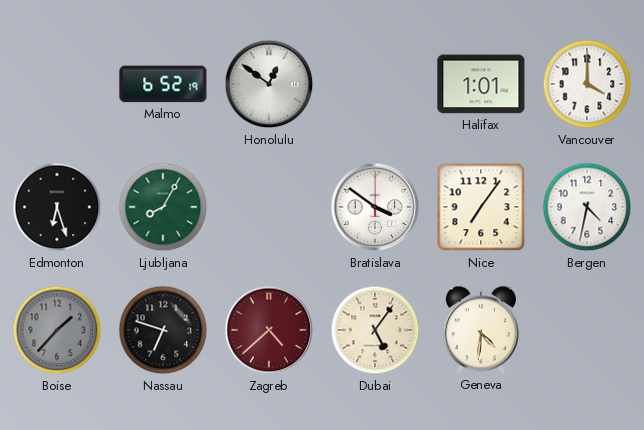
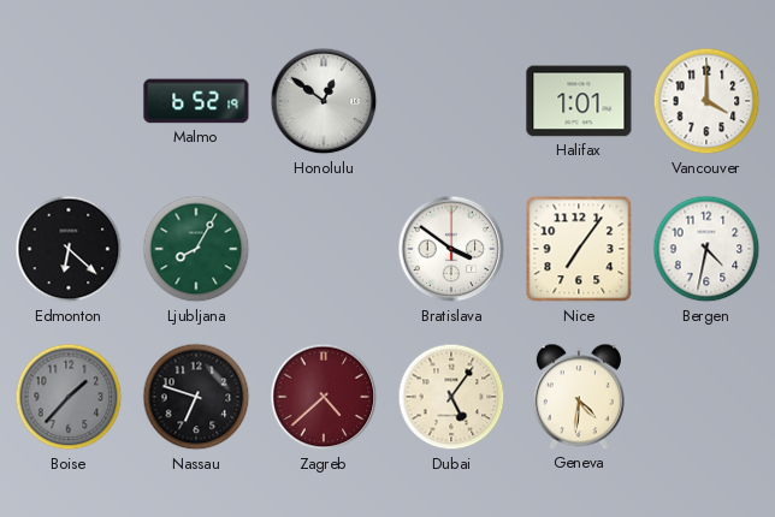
Edmonton: 6:27 -> 6:22
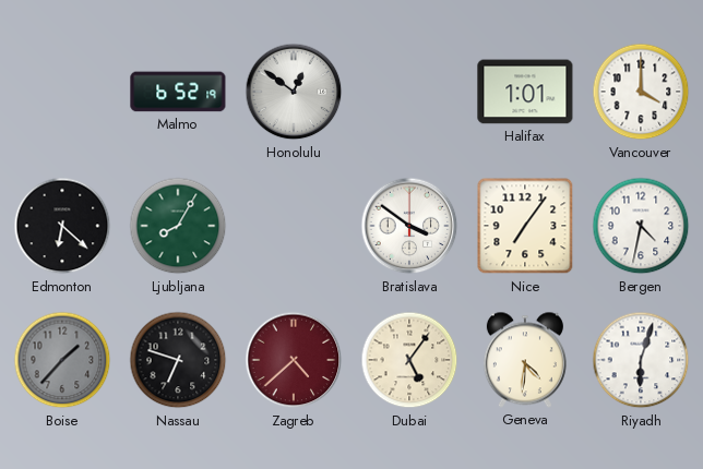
Riyadh: none -> 6:03
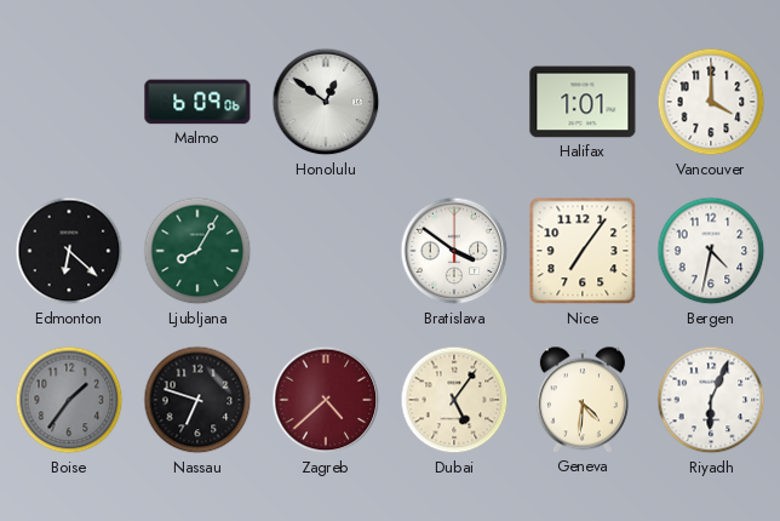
Malmo: 6:52 -> 6:09
Boise: 1:37 -> 1:36
Riyadh: 6:03 -> 6:04
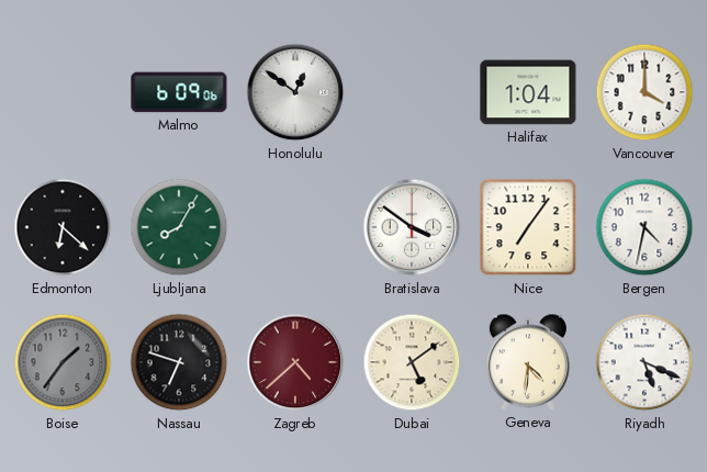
Halifax: 1:01 -> 1:04
Dubai: 5:06 -> 5:09
Riyadh: 6:04 -> 5:19
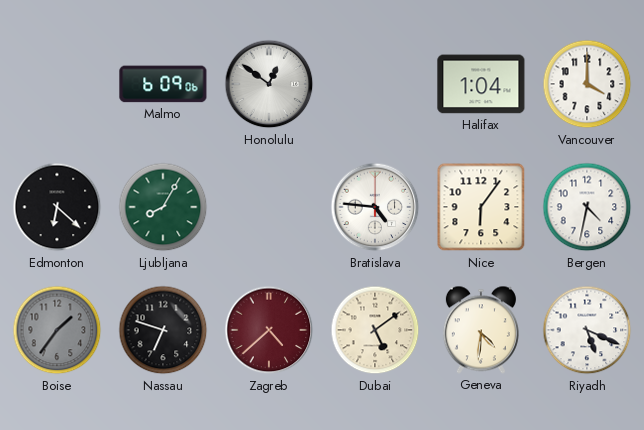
Bratislava: 3:51 -> 4:46
Nice: 7:06 -> 6:06
